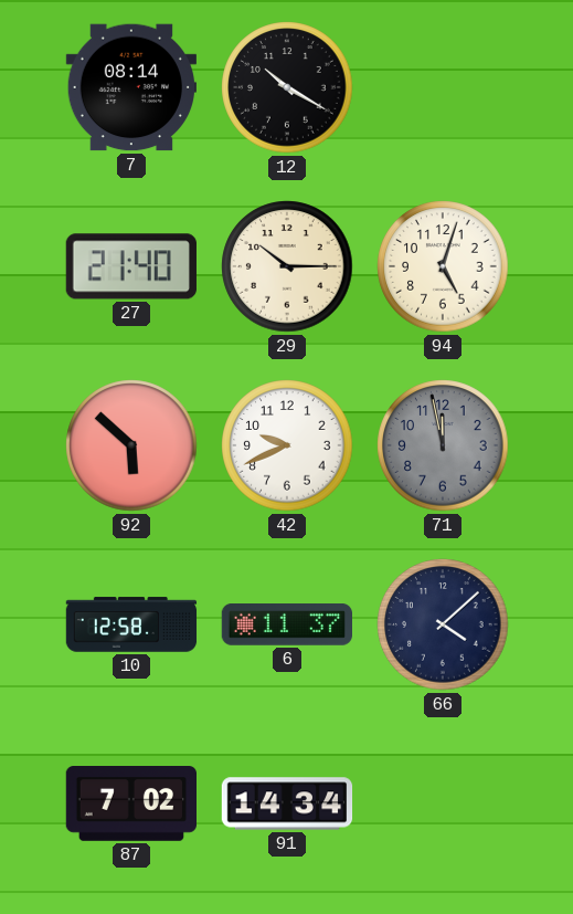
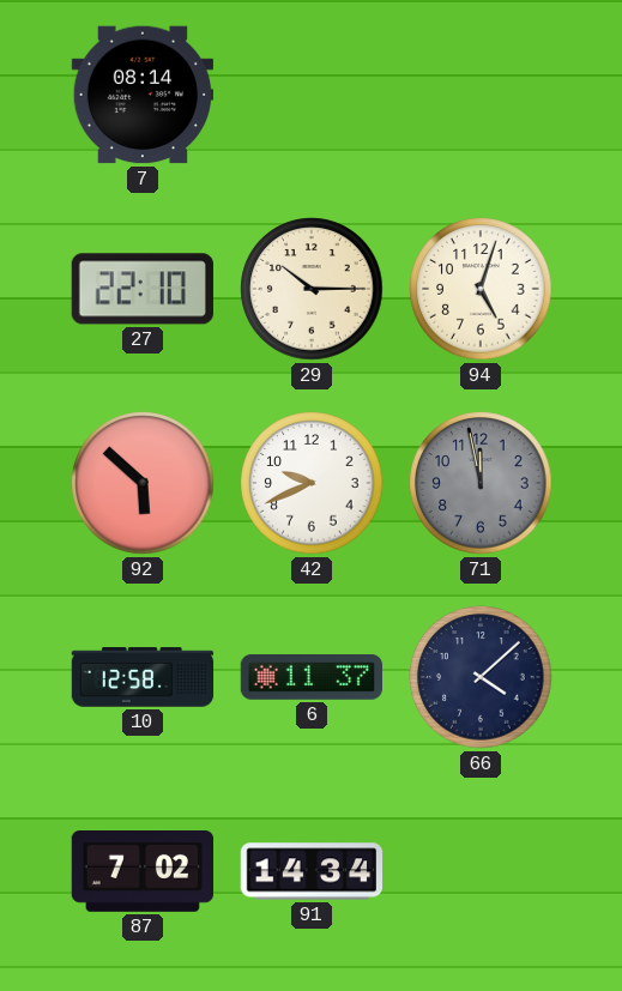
12: 10:20 -> none
27: 21:40 -> 22:10
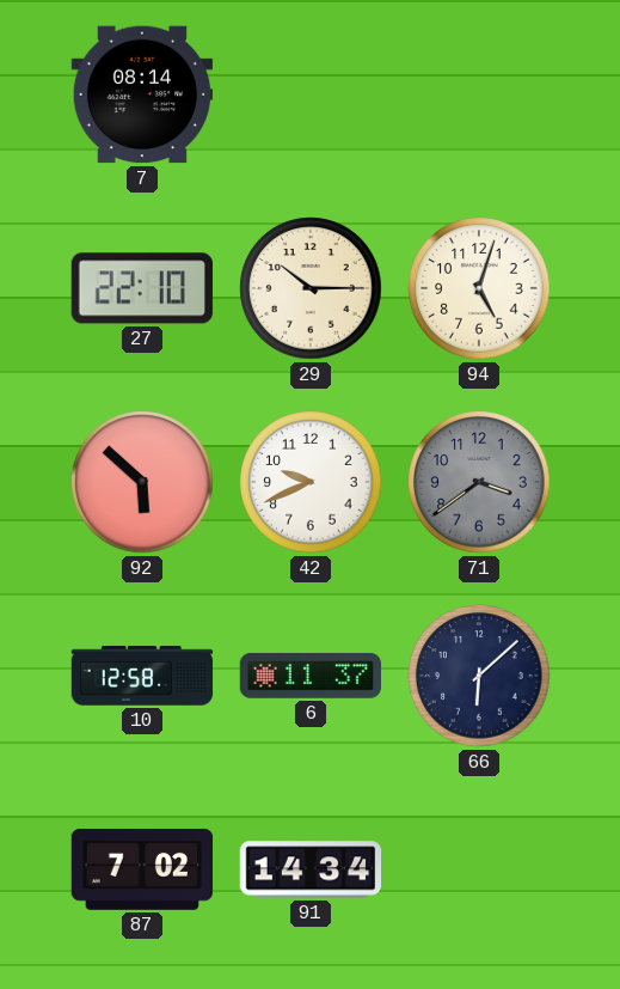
71: 11:58 -> 3:39
66: 4:08 -> 6:08
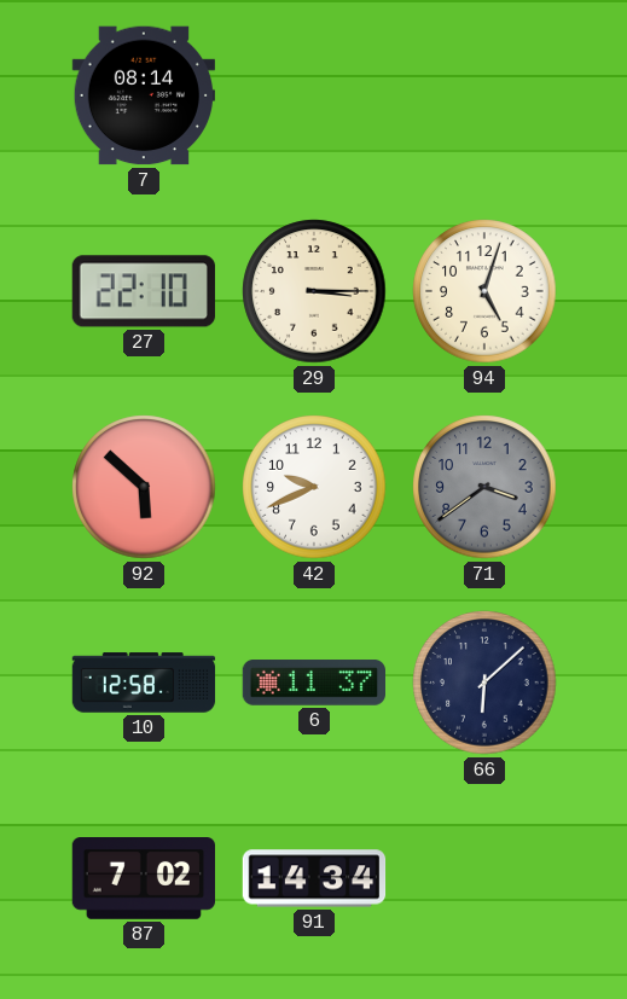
29: 10:15 -> 3:15
